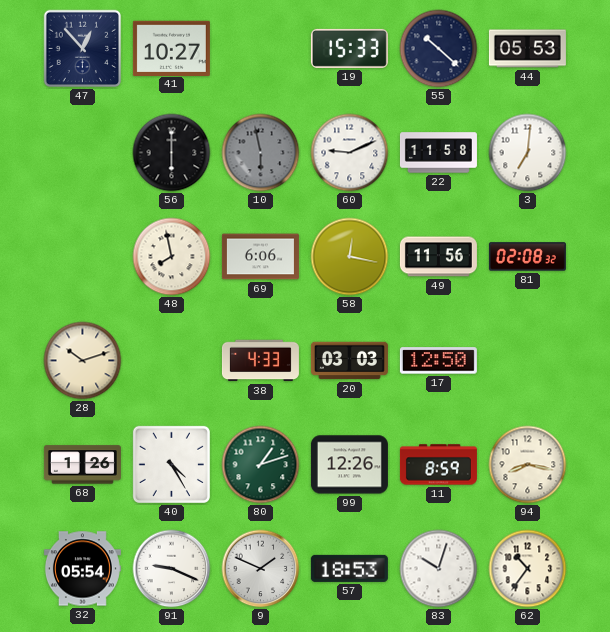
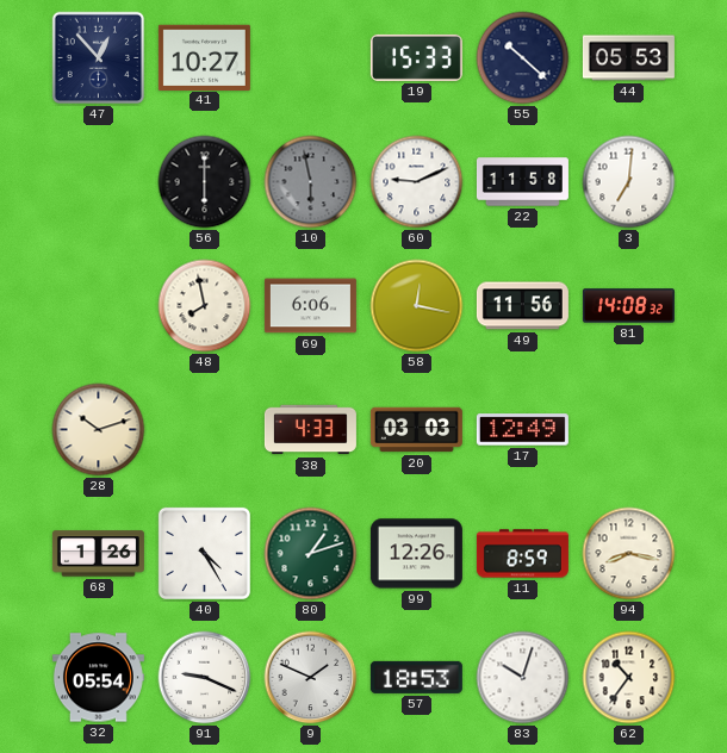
81: 02:08 -> 14:08
17: 12:50 -> 12:49
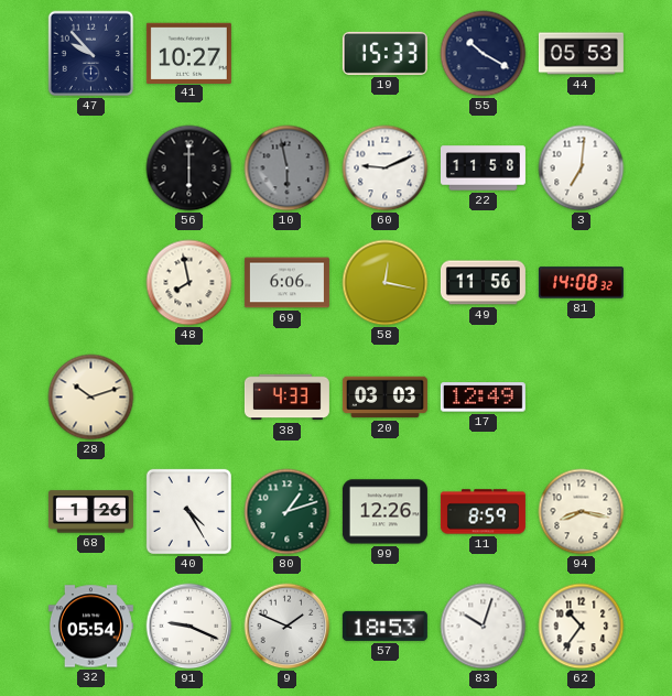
47: 12:53 -> 9:53
55: 10:22 -> 10:20
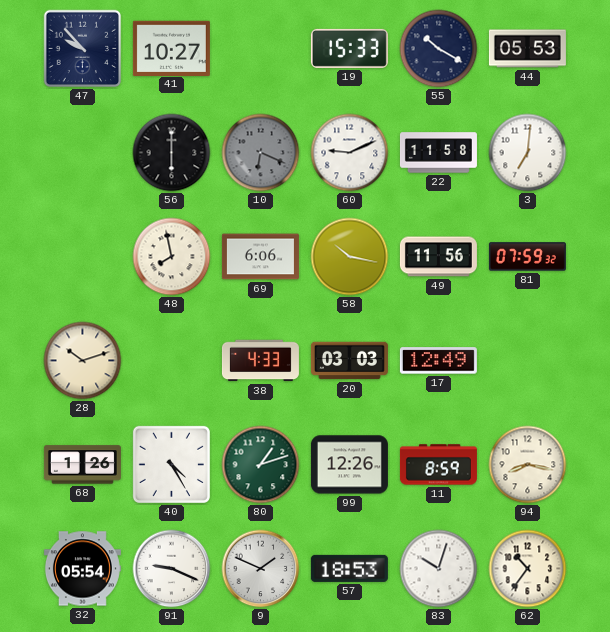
10: 5:58 -> 6:19
58: 12:17 -> 10:17
81: 14:08 -> 07:59
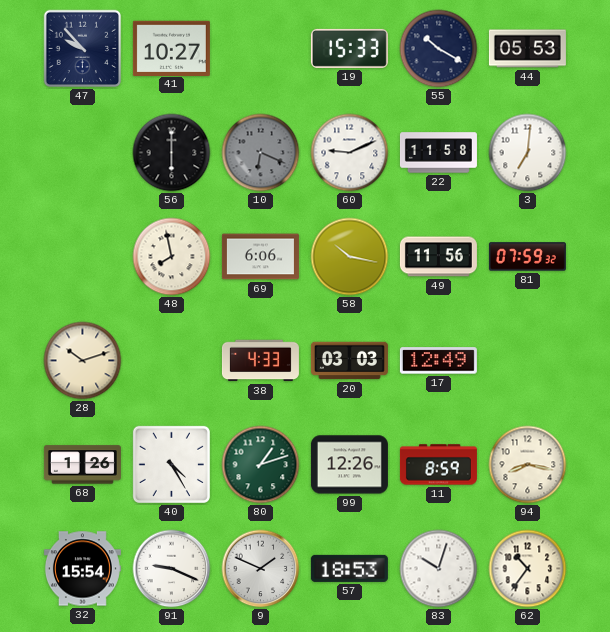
32: 05:54 -> 15:54
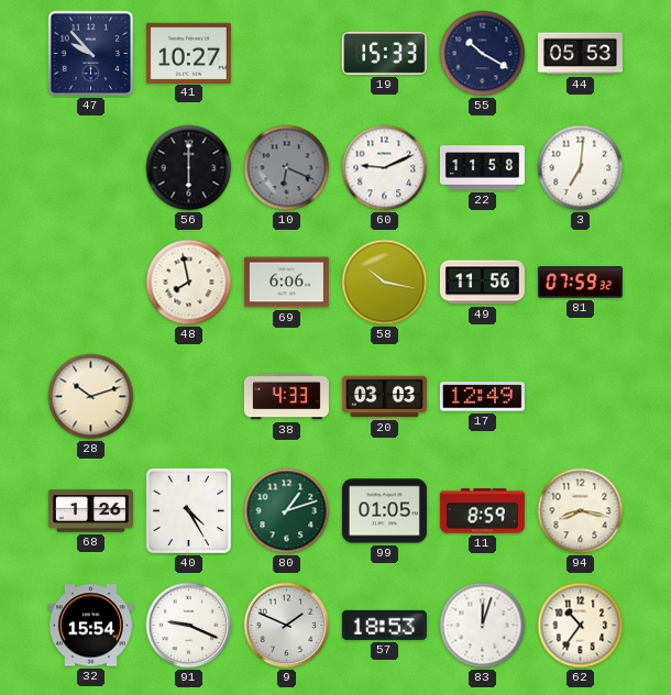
99: 12:26 -> 01:05
83: 10:03 -> 12:03
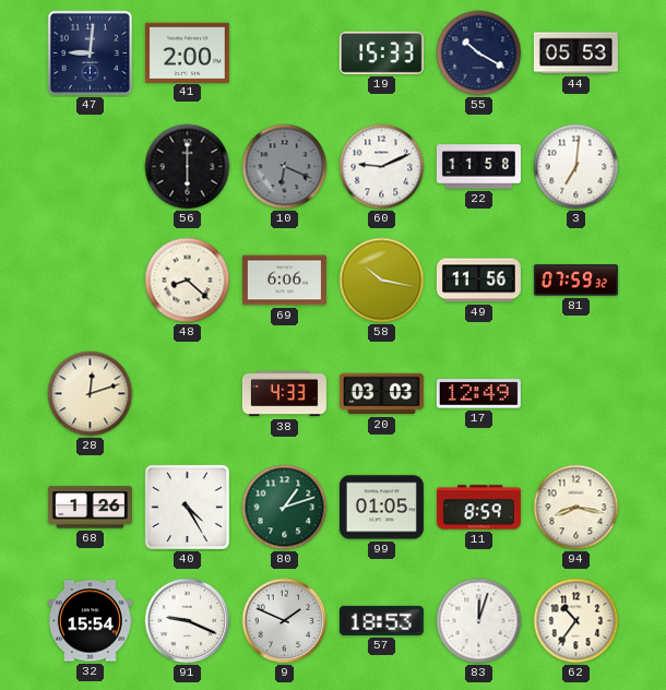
47: 9:53 -> 9:01
41: 10:27 -> 2:00
48: 7:58 -> 8:22
28: 10:12 -> 12:12
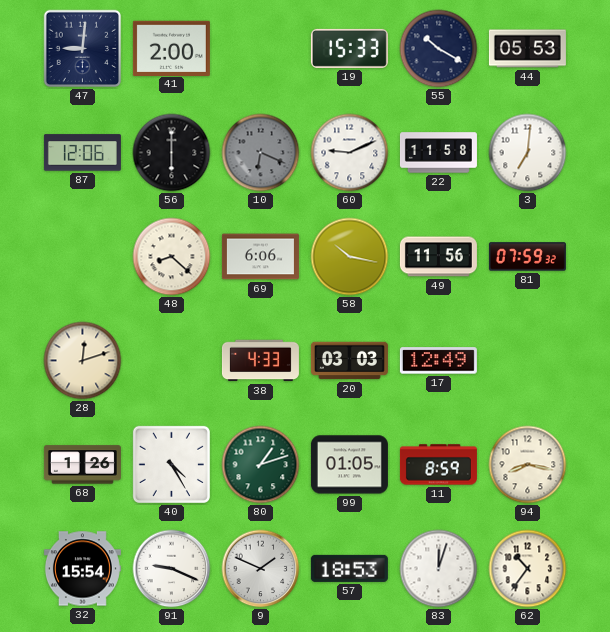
87: none -> 12:06
